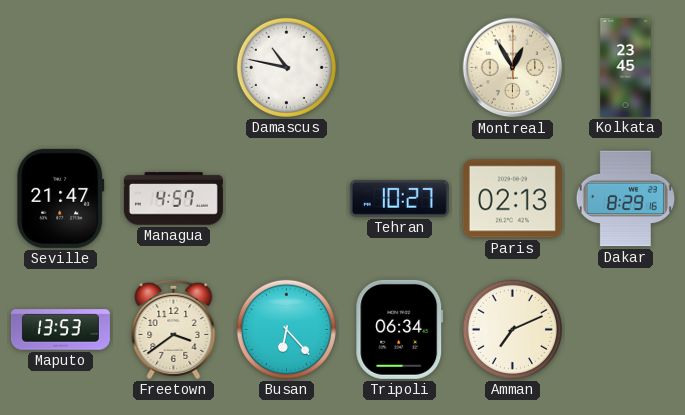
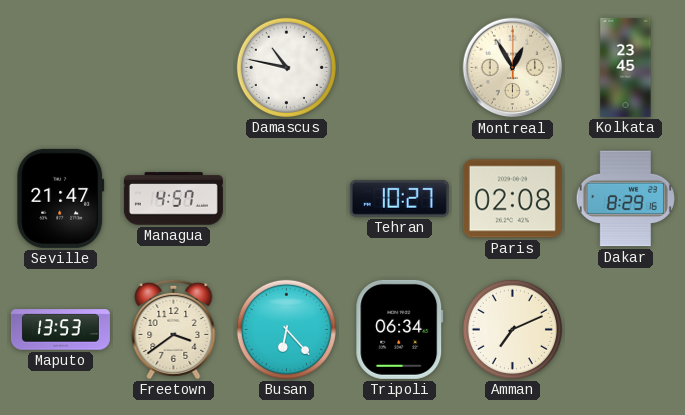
Paris: 02:13 -> 02:08
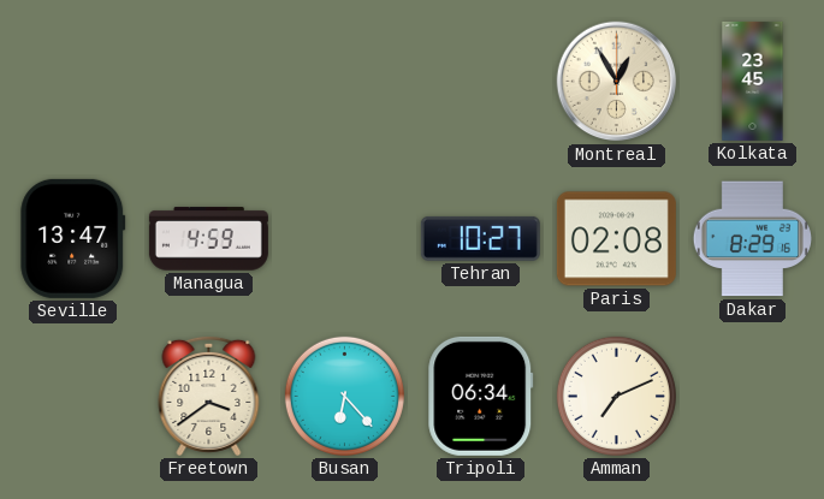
Damascus: 10:47 -> none
Seville: 21:47 -> 13:47
Managua: 4:57 -> 4:59
Maputo: 13:53 -> none
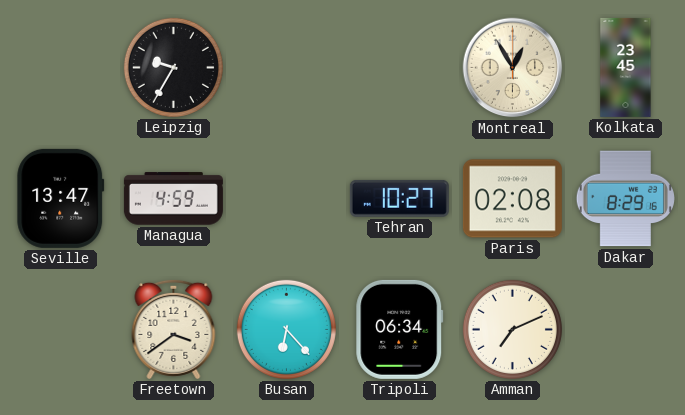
Leipzig: none -> 9:35
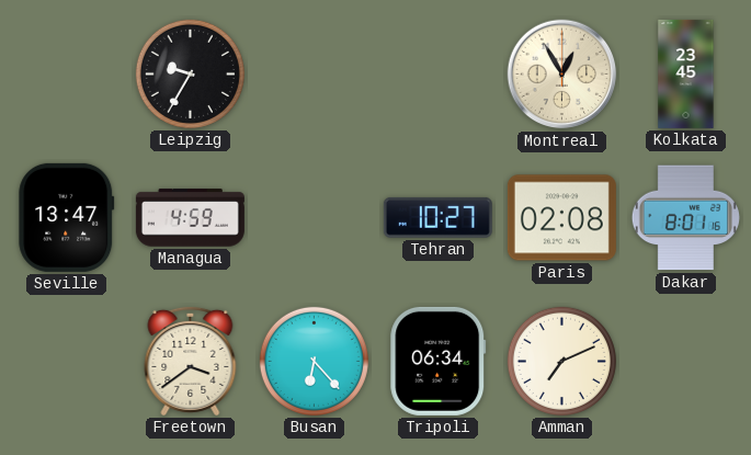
Dakar: 8:29 -> 8:01
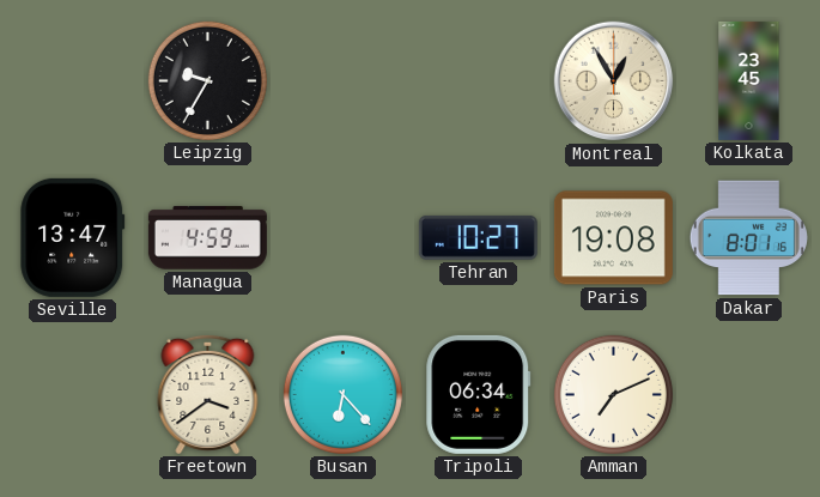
Paris: 02:08 -> 19:08
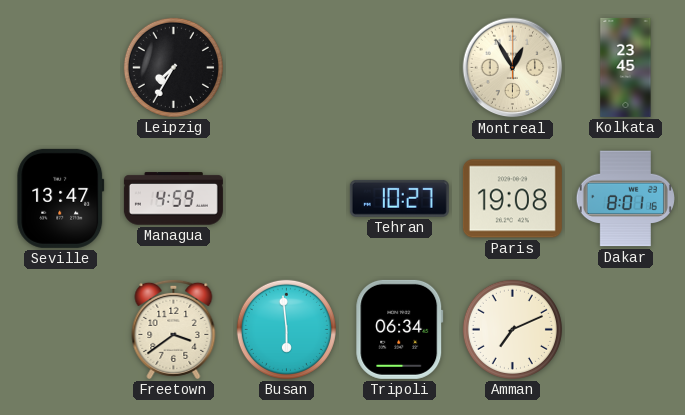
Leipzig: 9:35 -> 7:35
Busan: 6:23 -> 5:59
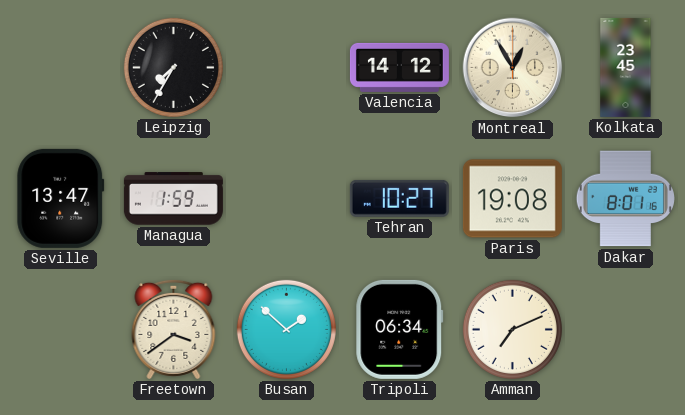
Valencia: none -> 14:12
Managua: 4:59 -> 1:59
Busan: 5:59 -> 1:52
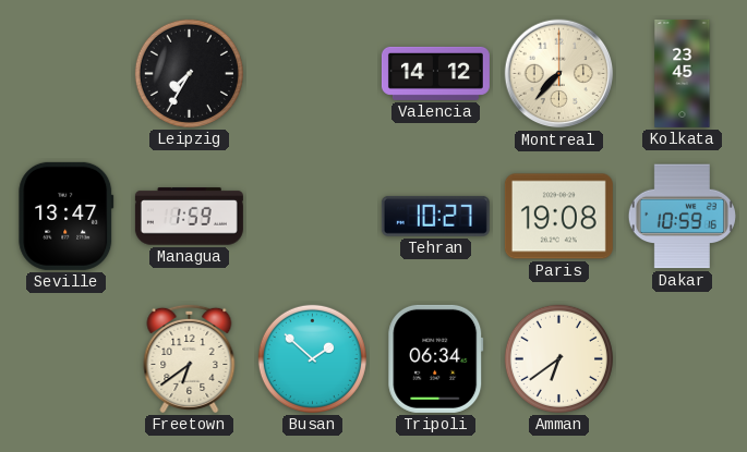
Montreal: 12:55 -> 7:37
Dakar: 8:01 -> 10:59
Freetown: 3:39 -> 6:39
Amman: 7:11 -> 6:39
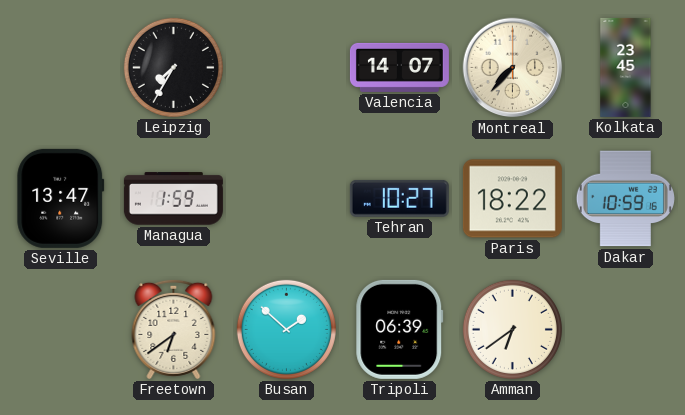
Valencia: 14:12 -> 14:07
Paris: 19:08 -> 18:22
Tripoli: 06:34 -> 06:39
